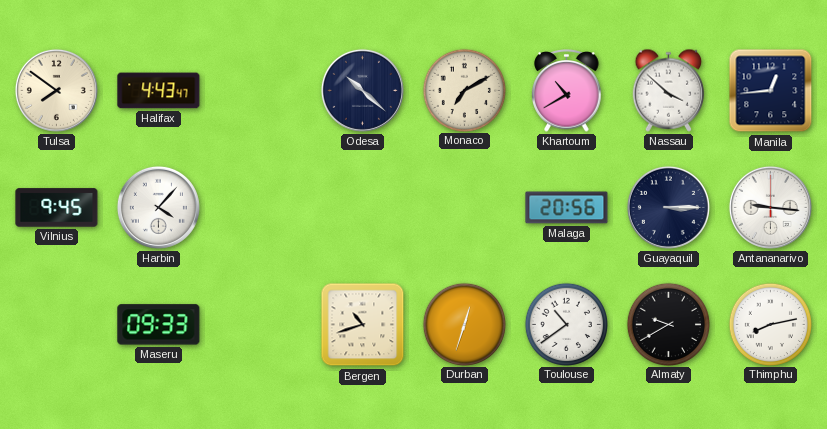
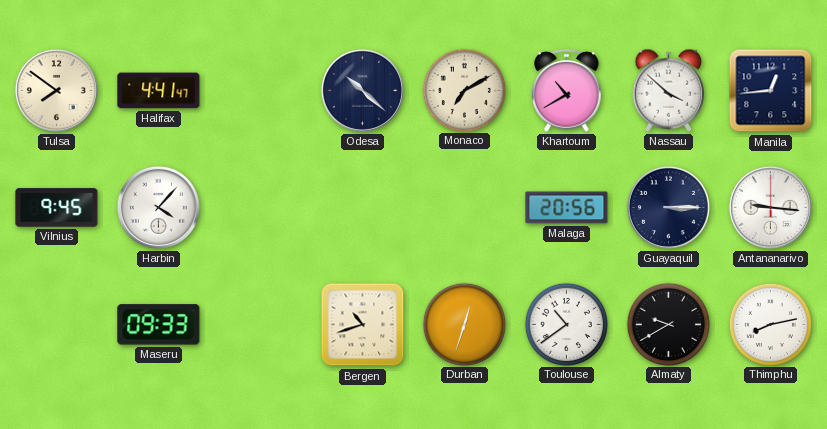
Halifax: 4:43 -> 4:41
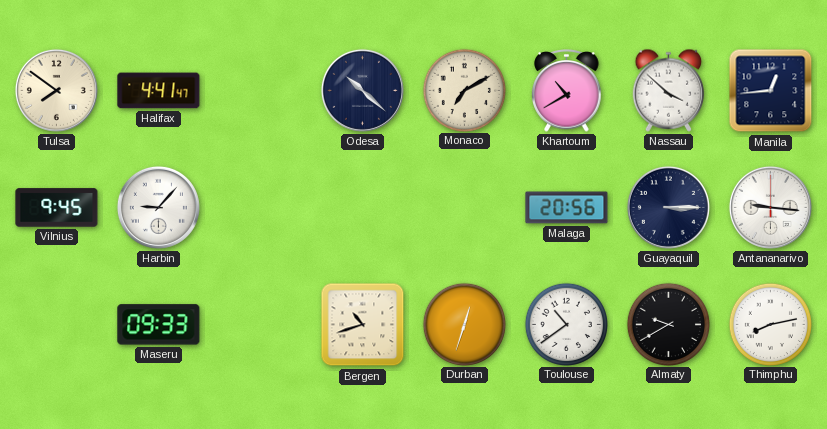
Harbin: 4:07 -> 9:07
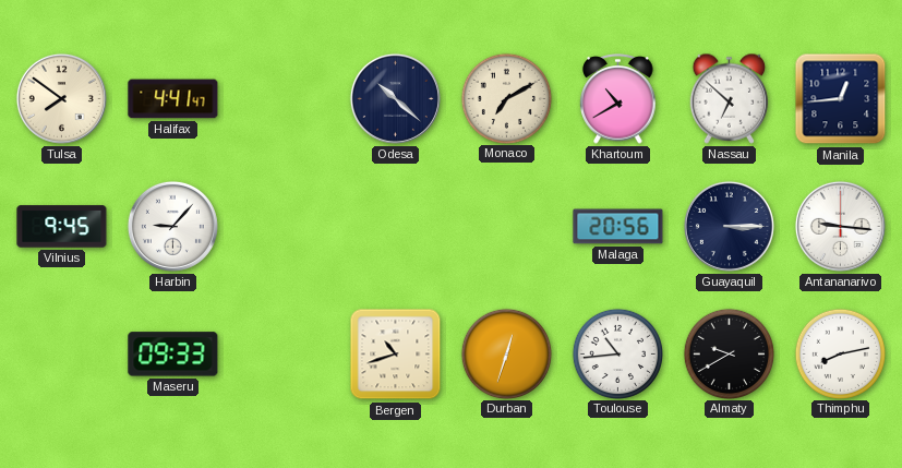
Nassau: 3:52 -> 6:52
Toulouse: 10:39 -> 10:44
